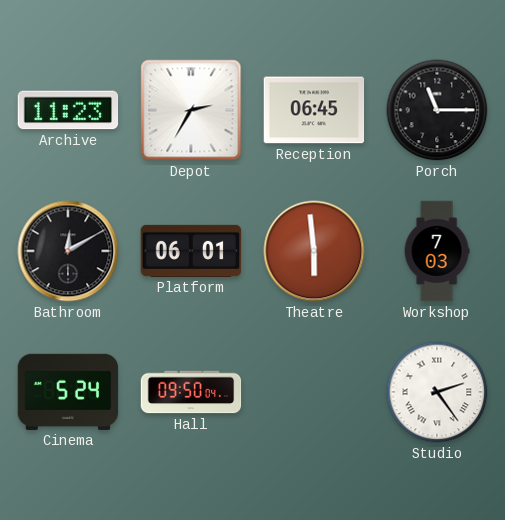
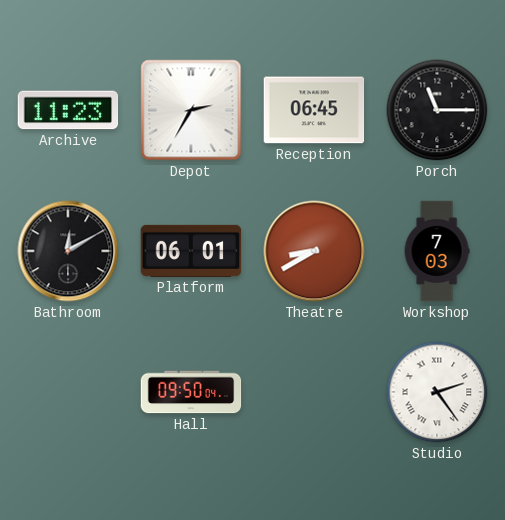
Theatre: 5:59 -> 8:40
Cinema: 5:24 -> none
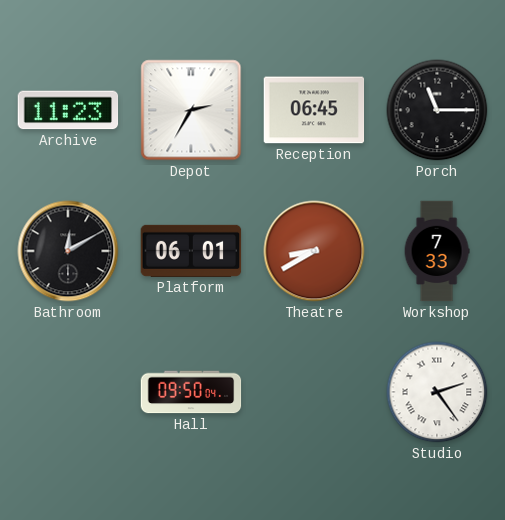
Workshop: 7:03 -> 7:33
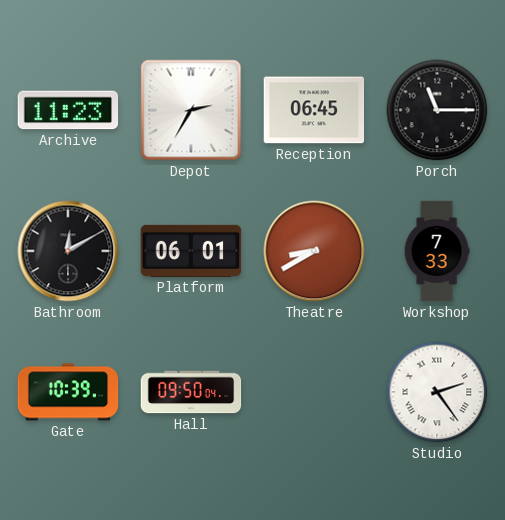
Gate: none -> 10:39
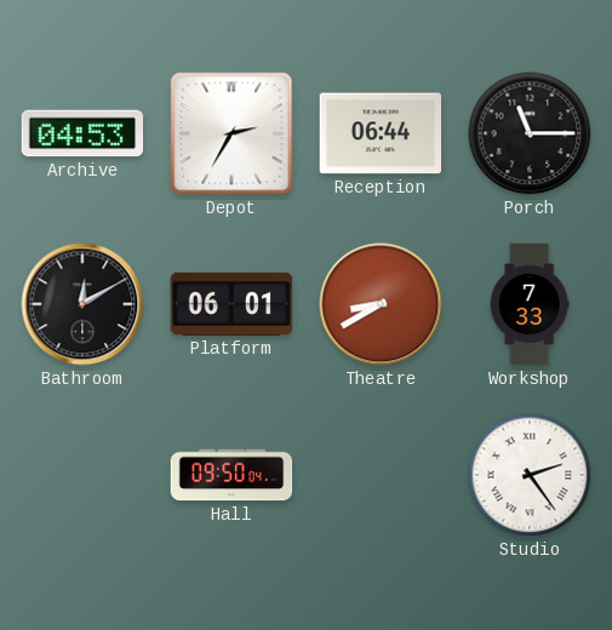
Archive: 11:23 -> 04:53
Reception: 06:45 -> 06:44
Gate: 10:39 -> none
